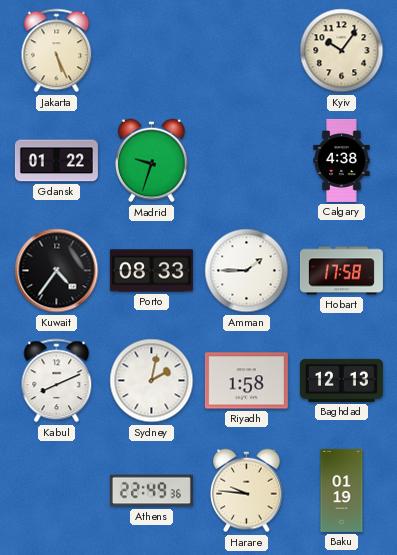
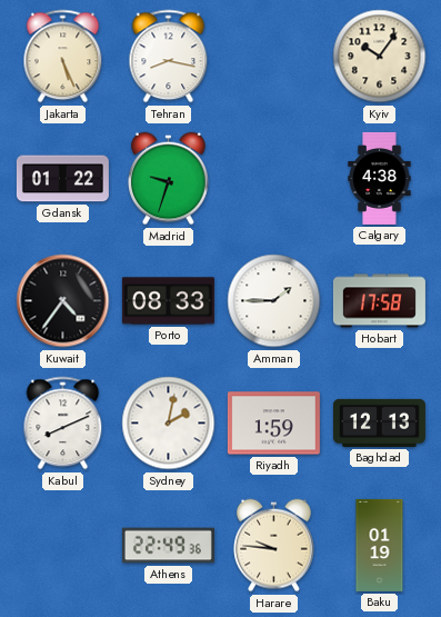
Tehran: none -> 8:17
Riyadh: 1:58 -> 1:59
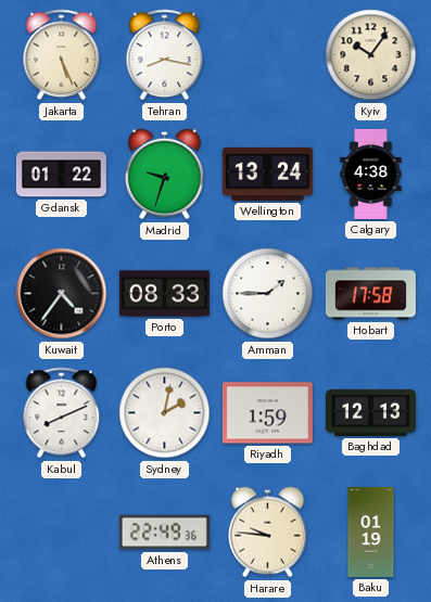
Wellington: none -> 13:24
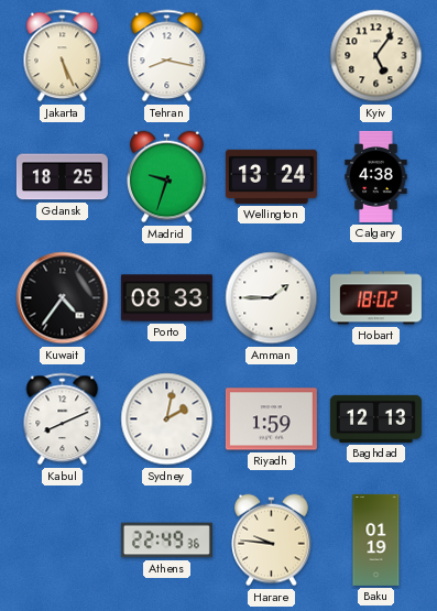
Kyiv: 10:06 -> 5:06
Gdansk: 01:22 -> 18:25
Hobart: 17:58 -> 18:02
